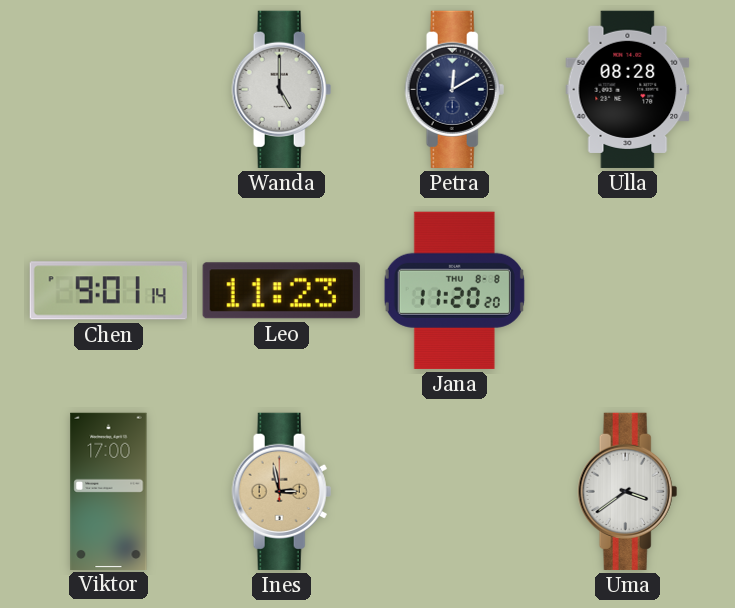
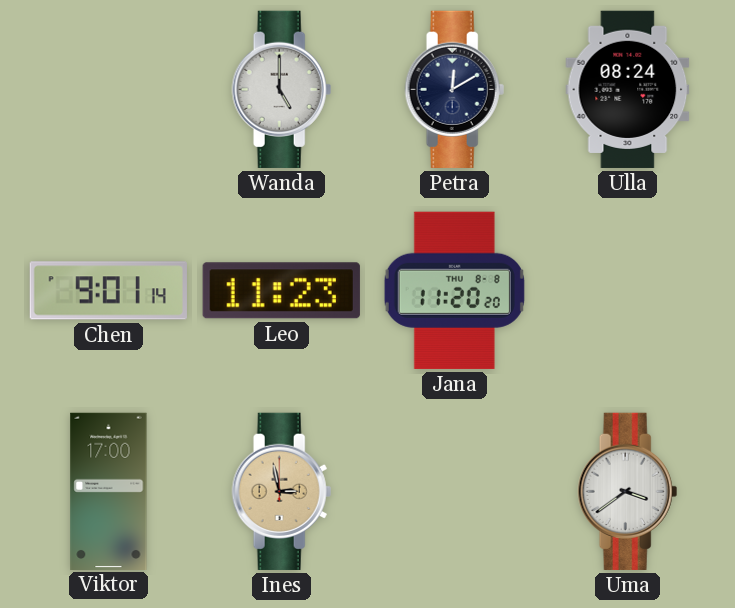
Ulla: 08:28 -> 08:24
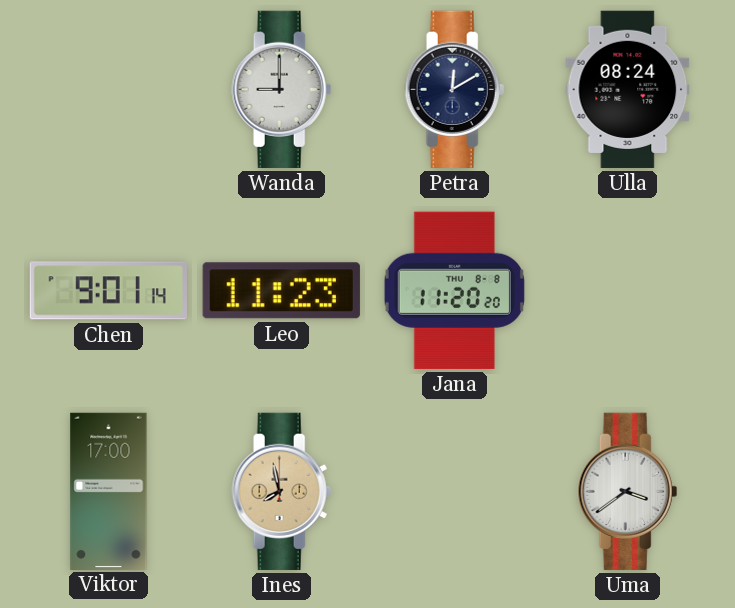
Wanda: 5:00 -> 9:00
Ines: 2:58 -> 7:58
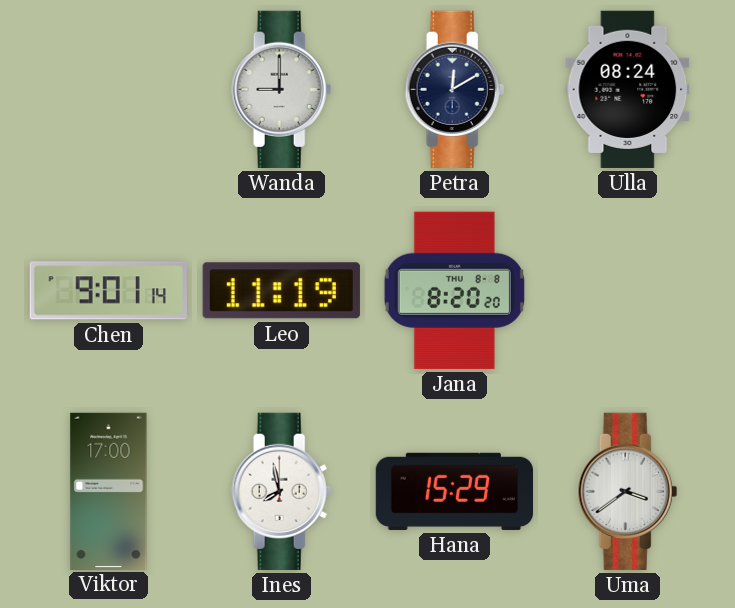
Leo: 11:23 -> 11:19
Jana: 11:20 -> 8:20
Ines dial: champagne -> white
Hana: none -> 15:29
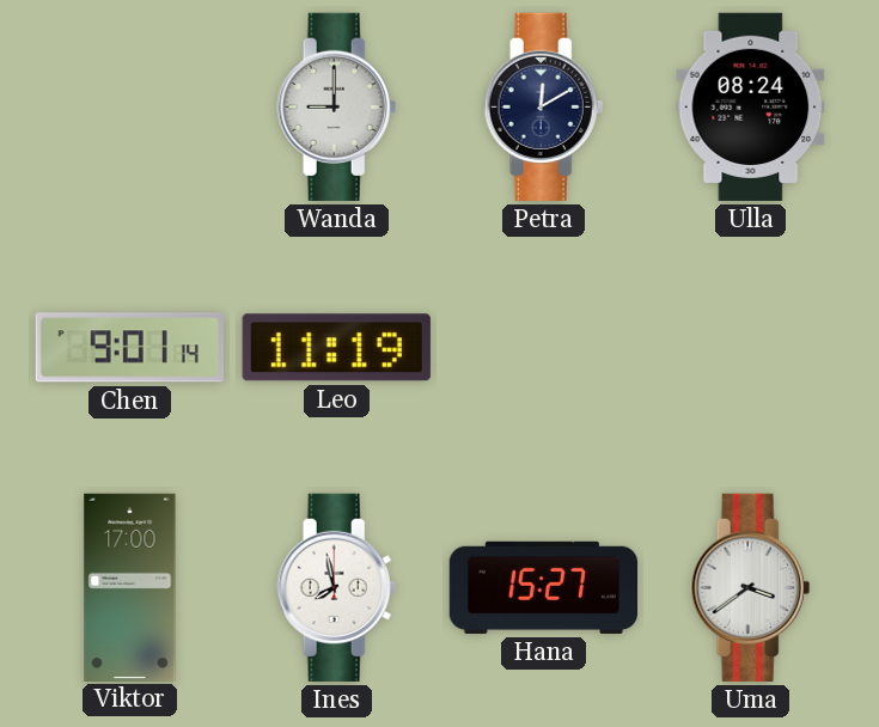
Jana: 8:20 -> none
Hana: 15:29 -> 15:27
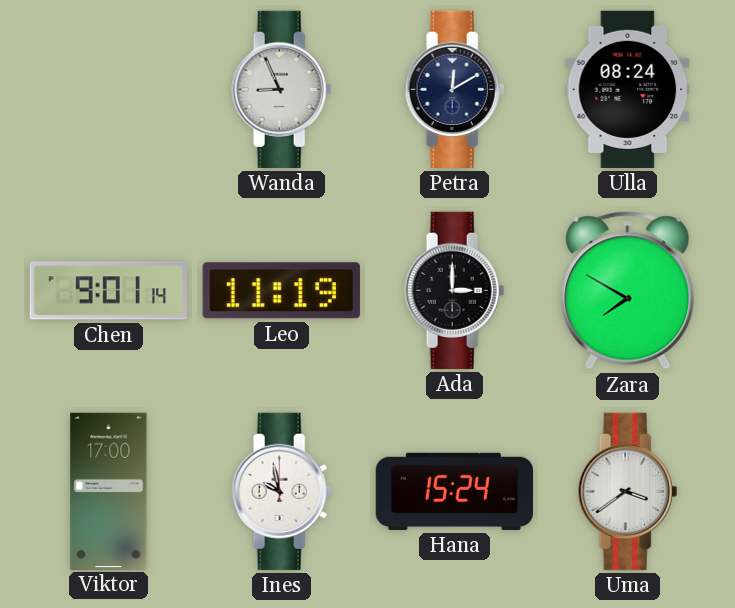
Wanda: 9:00 -> 8:56
Ada: none -> 3:00
Zara: none -> 7:50
Ines: 7:58 -> 9:58
Hana: 15:27 -> 15:24
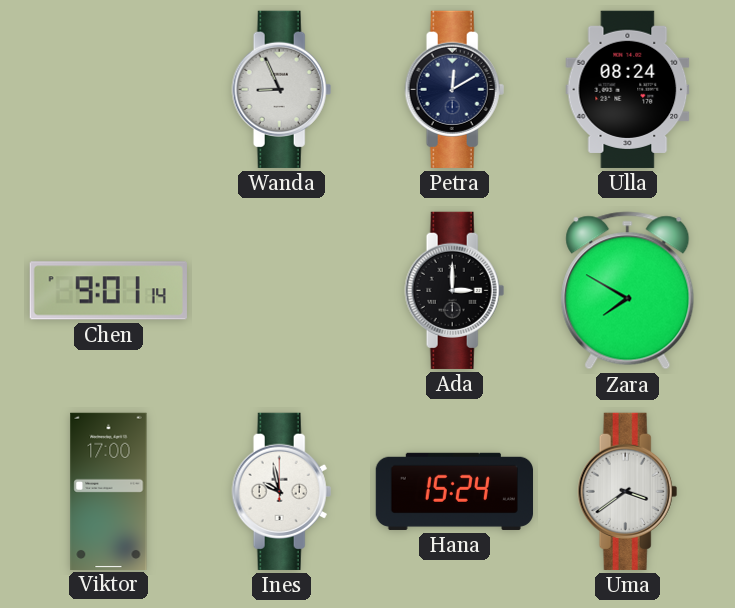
Leo: 11:19 -> none
